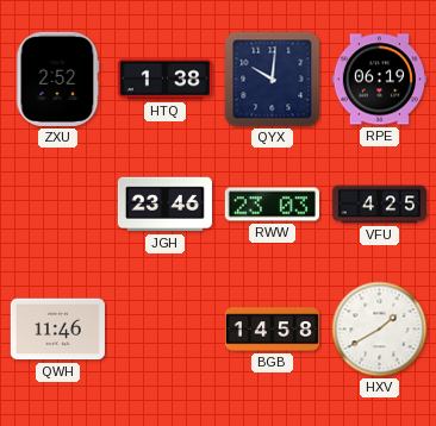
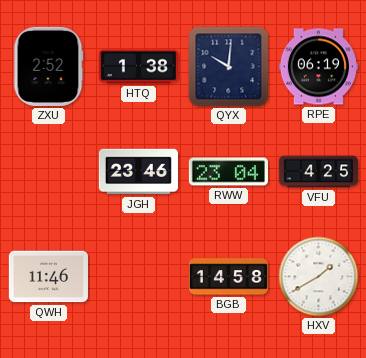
RWW: 23:03 -> 23:04
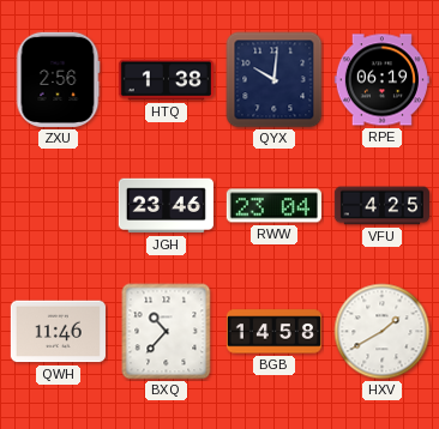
ZXU: 2:52 -> 2:56
BXQ: none -> 10:37
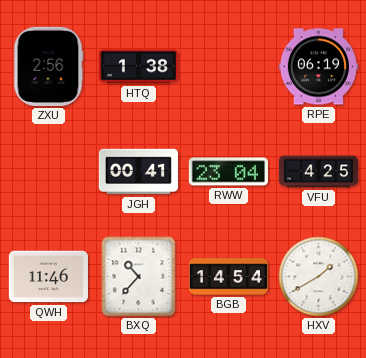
QYX: 10:01 -> none
JGH: 23:46 -> 00:41
BGB: 14:58 -> 14:54
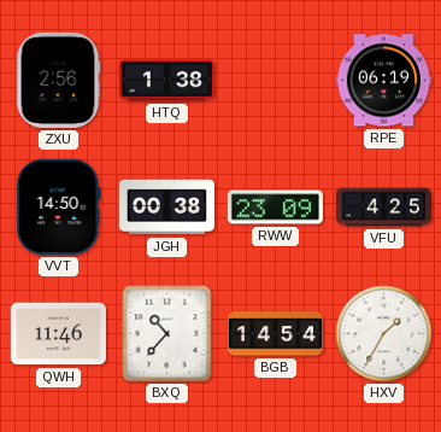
VVT: none -> 14:50
JGH: 00:41 -> 00:38
RWW: 23:04 -> 23:09
HXV: 1:40 -> 1:35
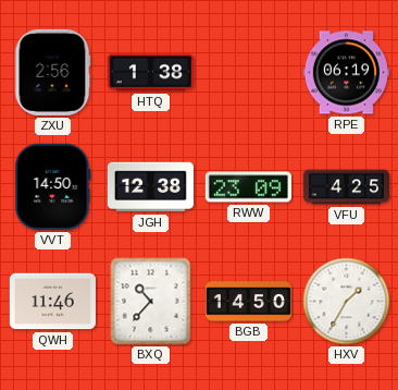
JGH: 00:38 -> 12:38
BGB: 14:54 -> 14:50
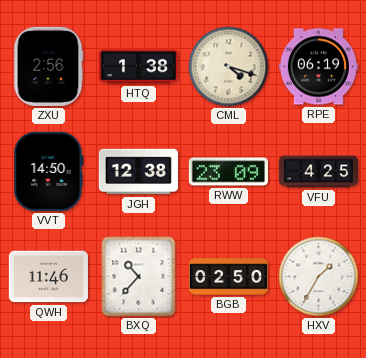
CML: none -> 4:18
BGB: 14:50 -> 02:50
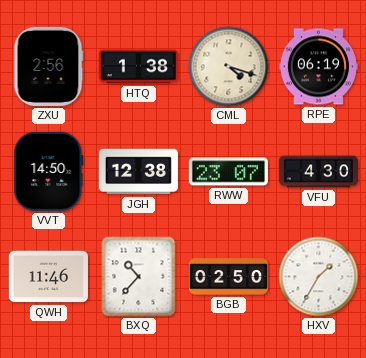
RWW: 23:09 -> 23:07
VFU: 4:25 -> 4:30
